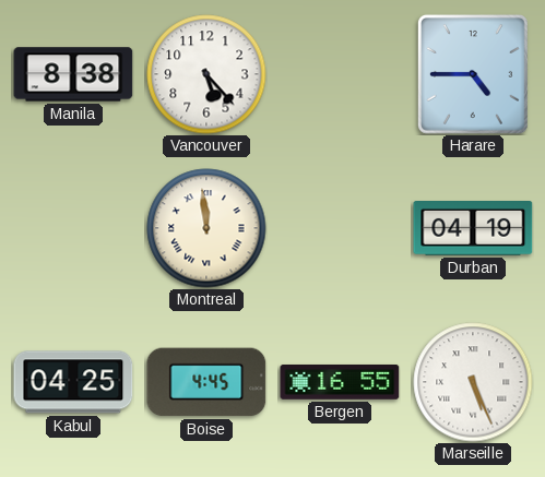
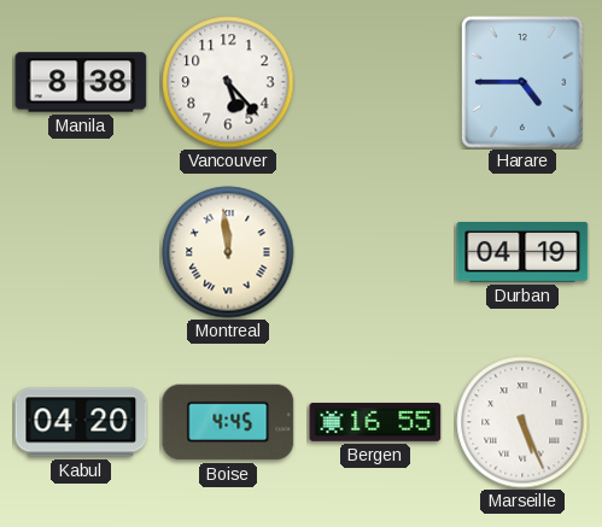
Kabul: 04:25 -> 04:20
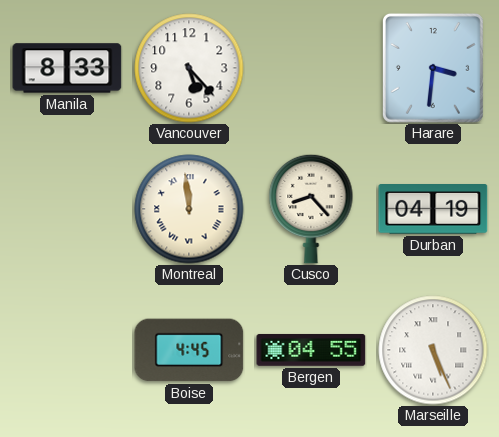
Manila: 8:38 -> 8:33
Harare: 4:45 -> 3:31
Cusco: none -> 8:23
Kabul: 04:20 -> none
Bergen: 16:55 -> 04:55
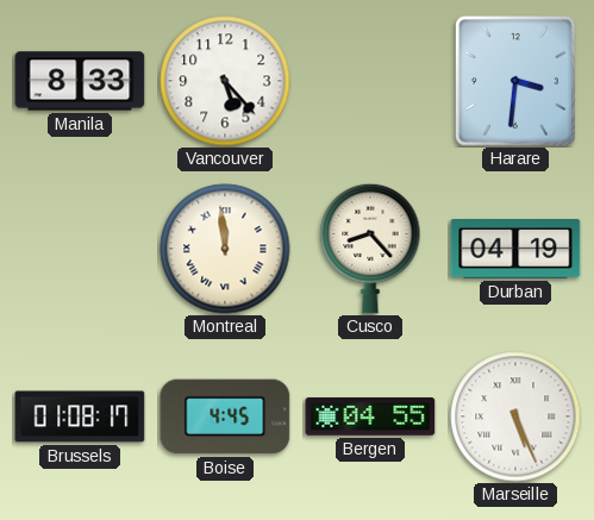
Brussels: none -> 01:08
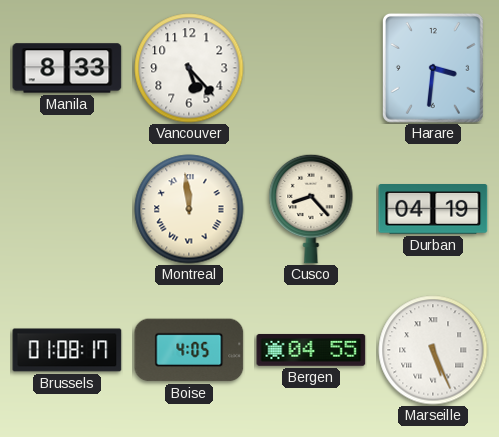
Boise: 4:45 -> 4:05
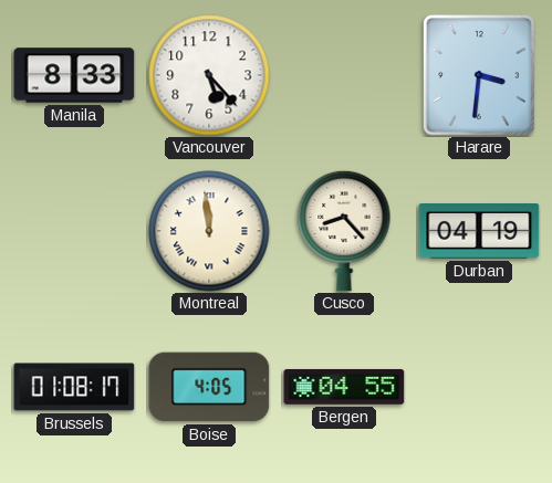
Marseille: 5:26 -> none
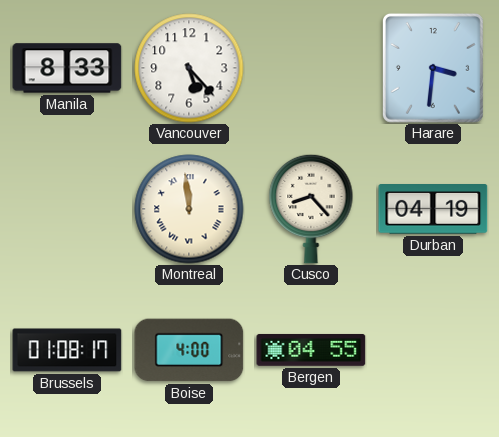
Boise: 4:05 -> 4:00
